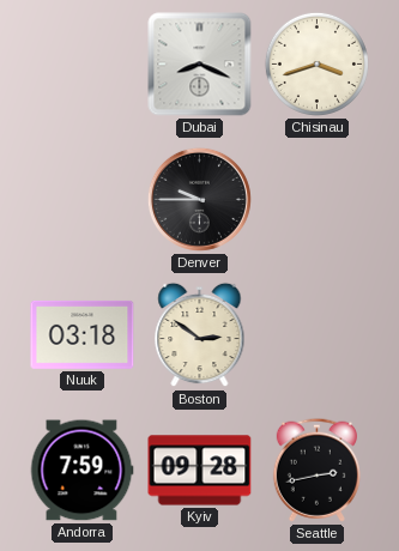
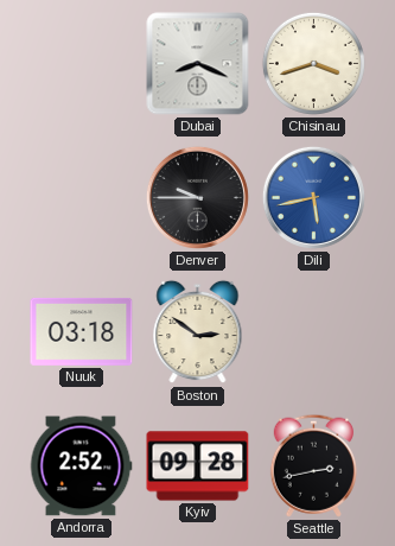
Dili: none -> 5:43
Andorra: 7:59 -> 2:52
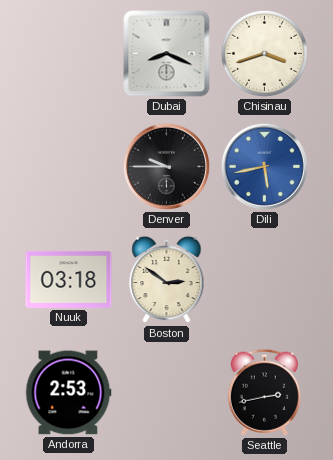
Andorra: 2:52 -> 2:53
Kyiv: 09:28 -> none
